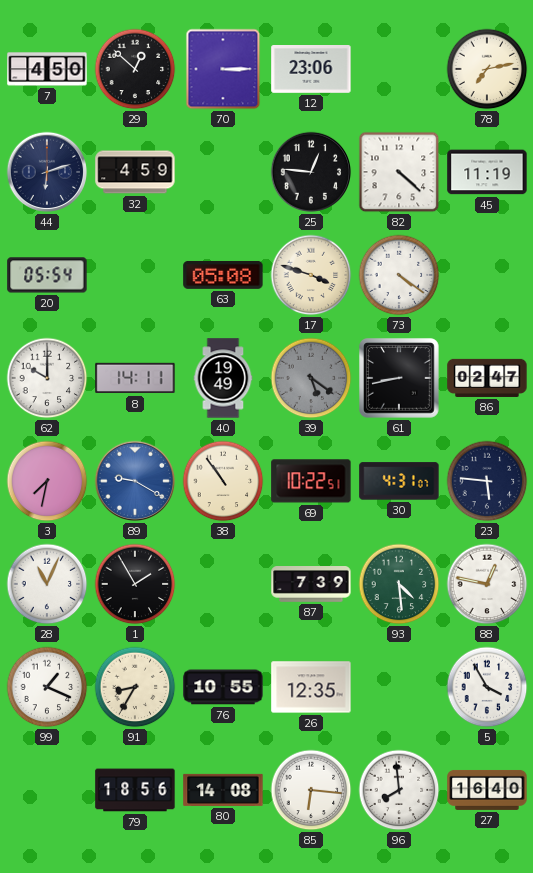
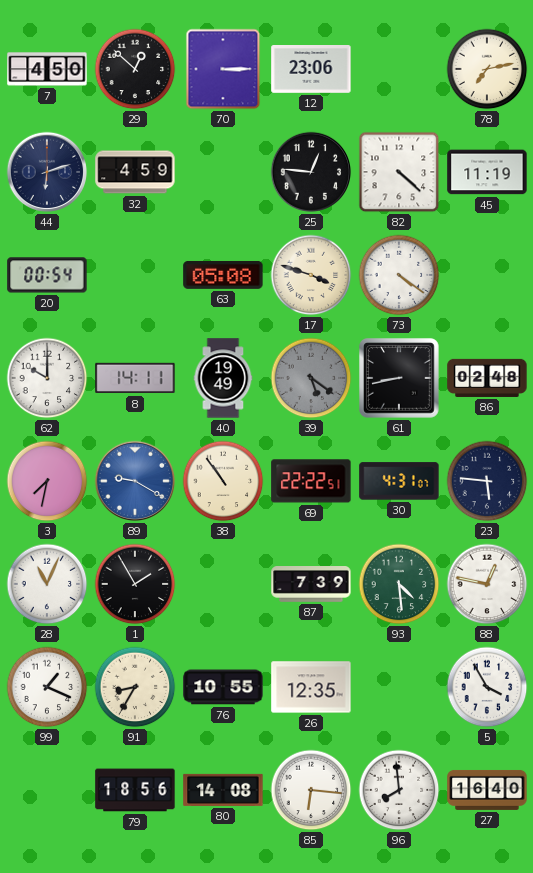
20: 05:54 -> 00:54
86: 02:47 -> 02:48
69: 10:22 -> 22:22
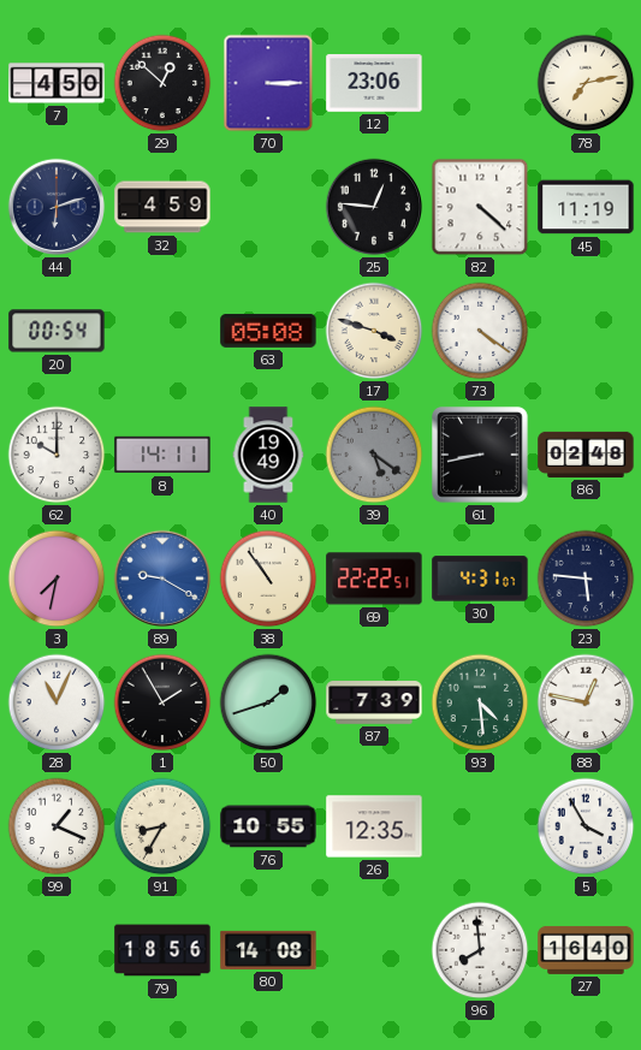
50: none -> 1:42
85: 6:16 -> none
